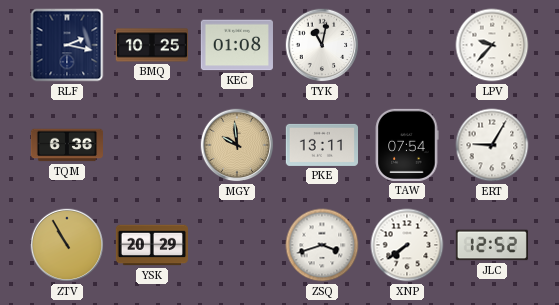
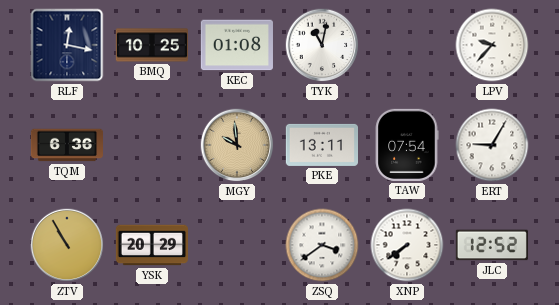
RLF: 2:17 -> 12:17
ZSQ: 3:42 -> 3:39
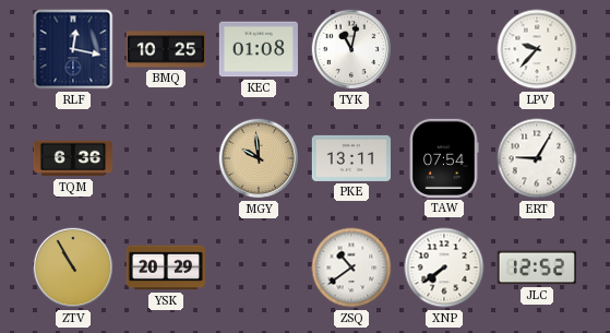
ZSQ: 3:39 -> 10:39
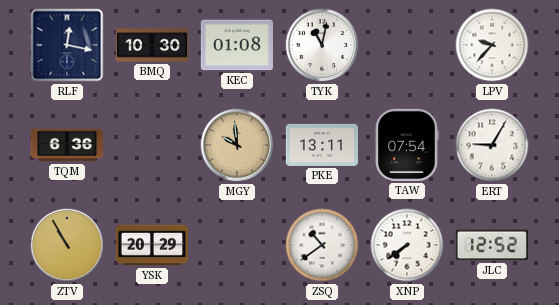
BMQ: 10:25 -> 10:30
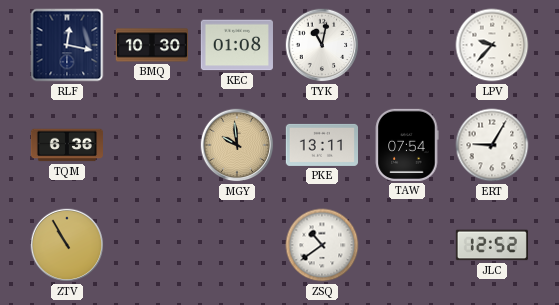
YSK: 20:29 -> none
XNP: 7:39 -> none
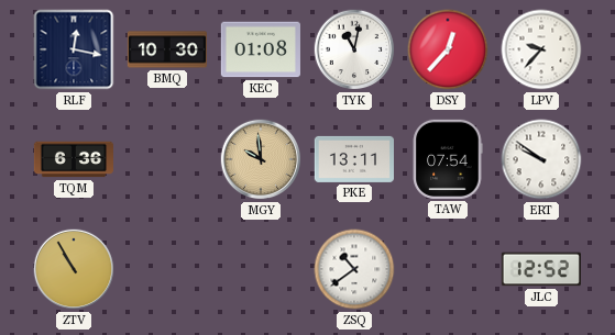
DSY: none -> 12:37
ERT: 9:05 -> 9:51
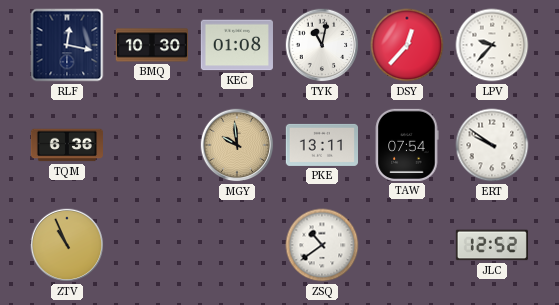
ZTV: 10:55 -> 10:56
